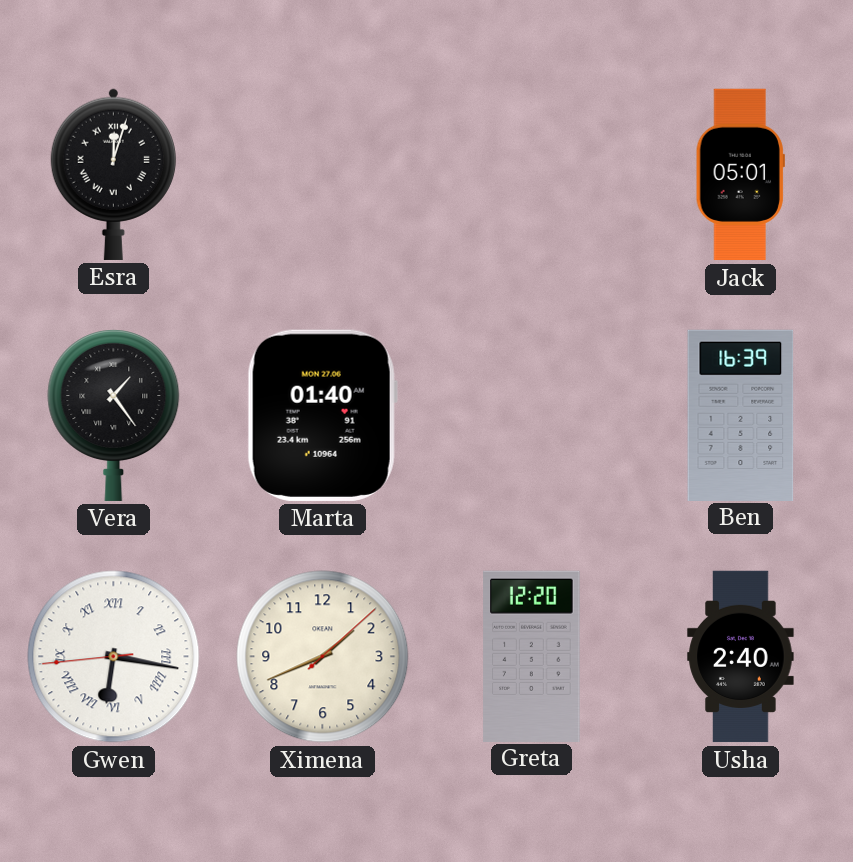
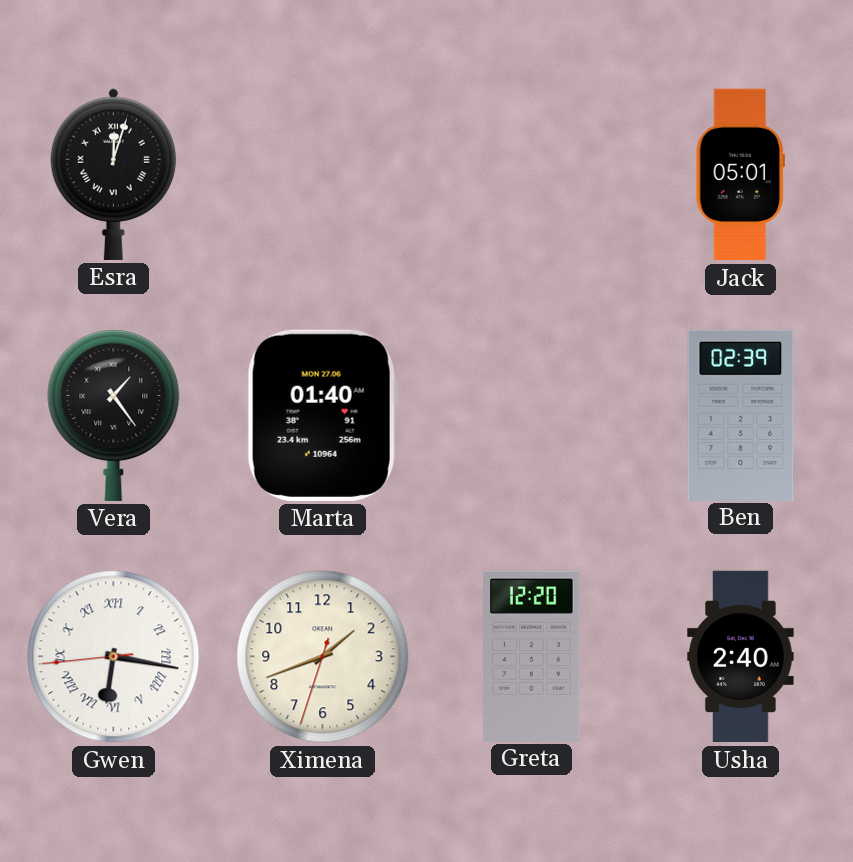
Ben: 16:39 -> 02:39
Ximena: 1:41:08 -> 1:41:33
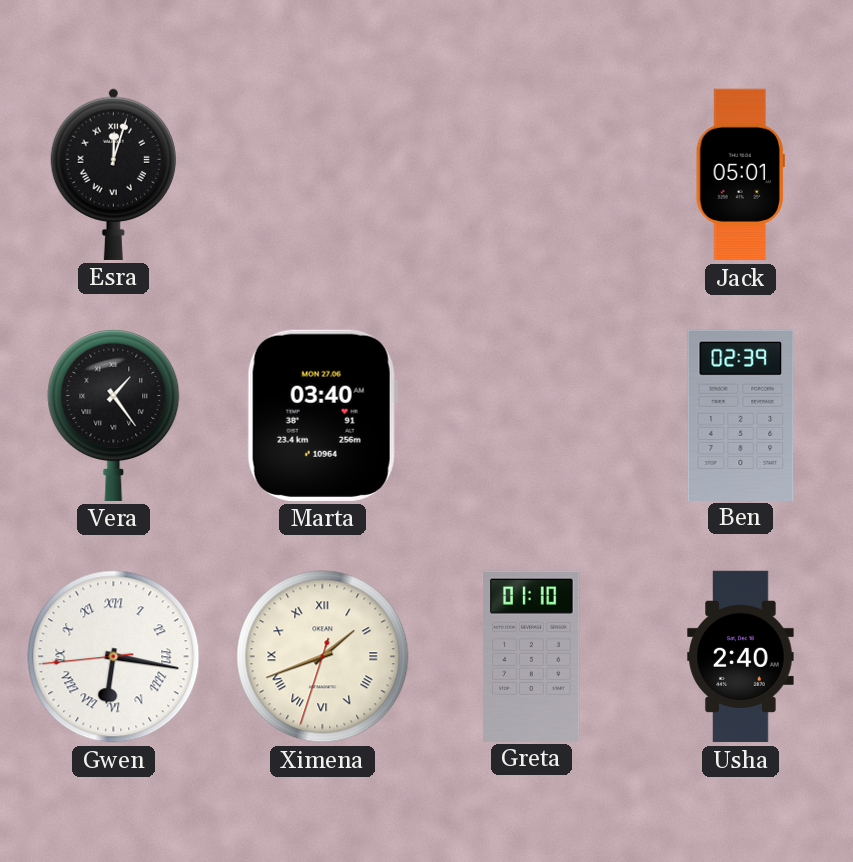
Marta: 01:40 -> 03:40
Ximena numerals: Arabic -> Roman
Greta: 12:20 -> 01:10
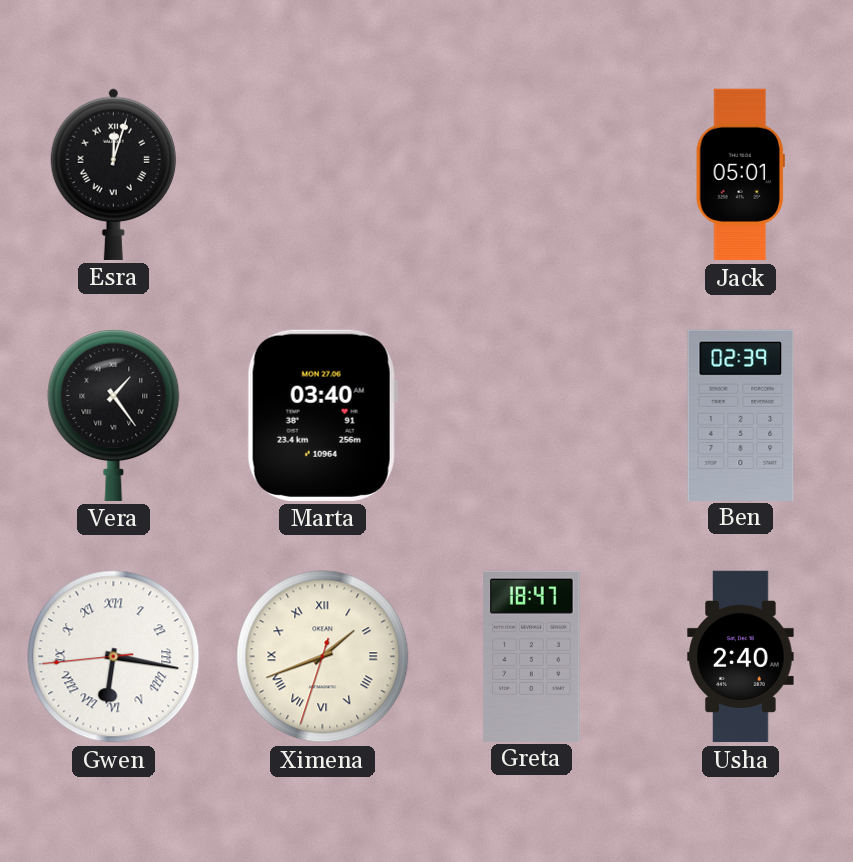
Greta: 01:10 -> 18:47
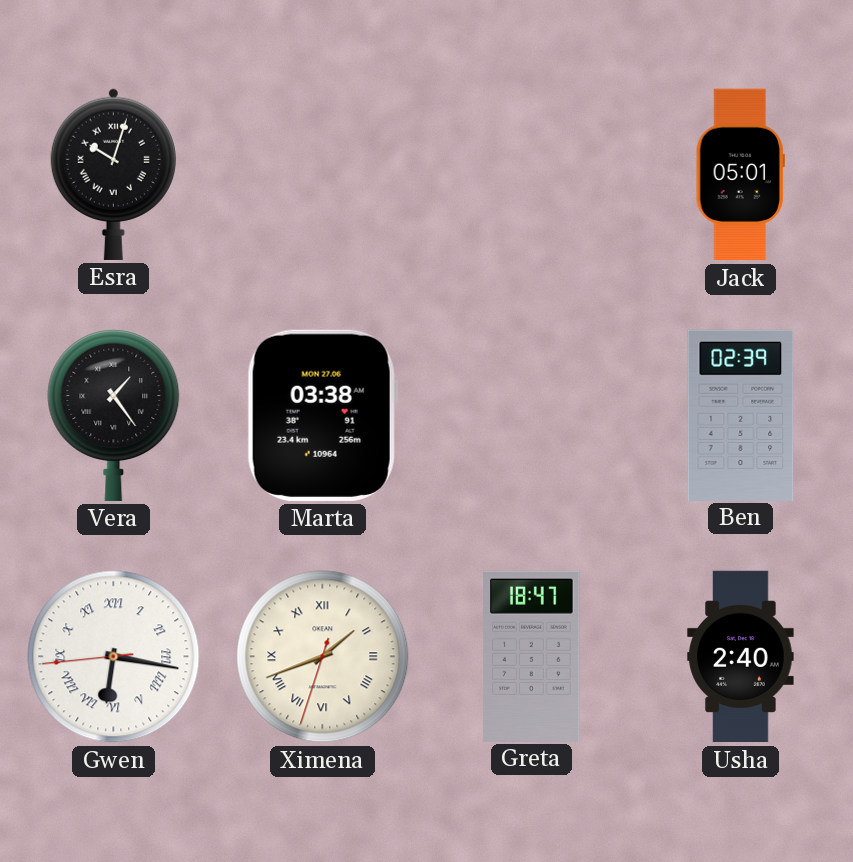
Esra: 12:03 -> 10:03
Marta: 03:40 -> 03:38
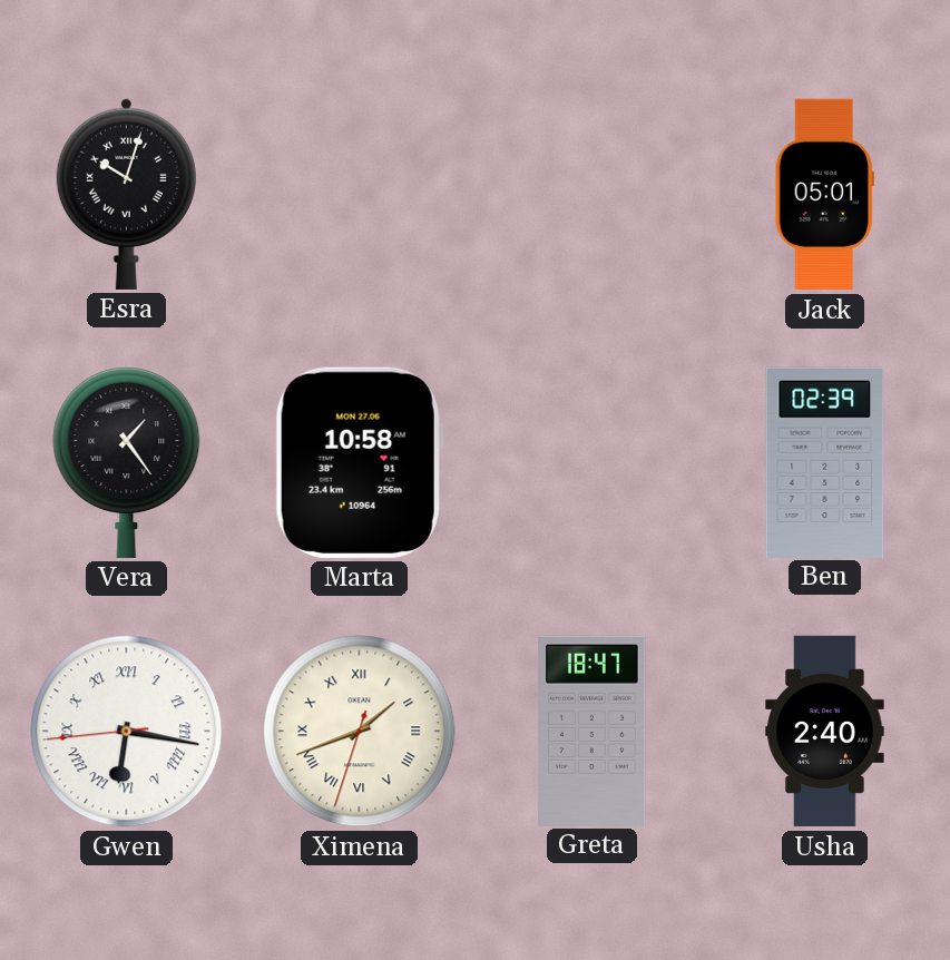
Marta: 03:38 -> 10:58
